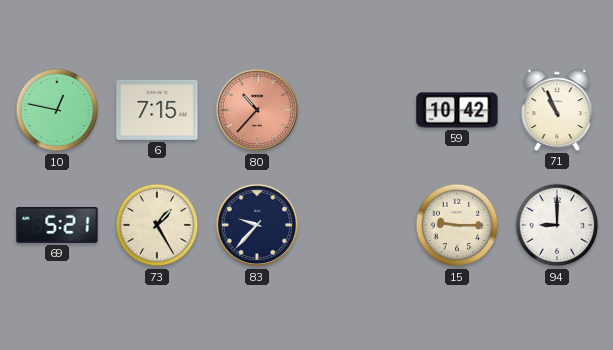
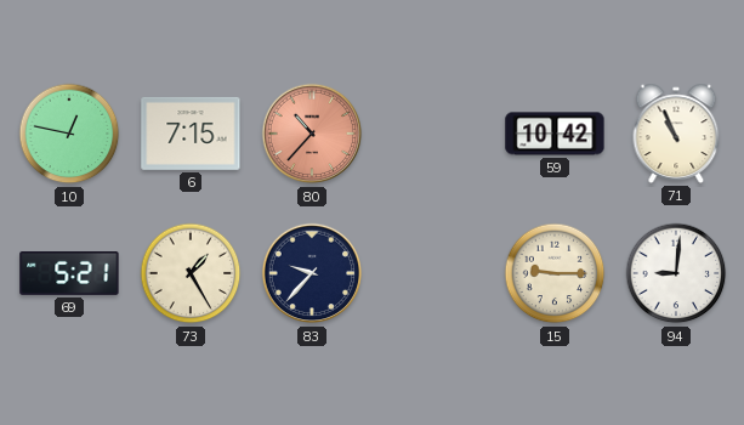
94: 9:00 -> 9:01
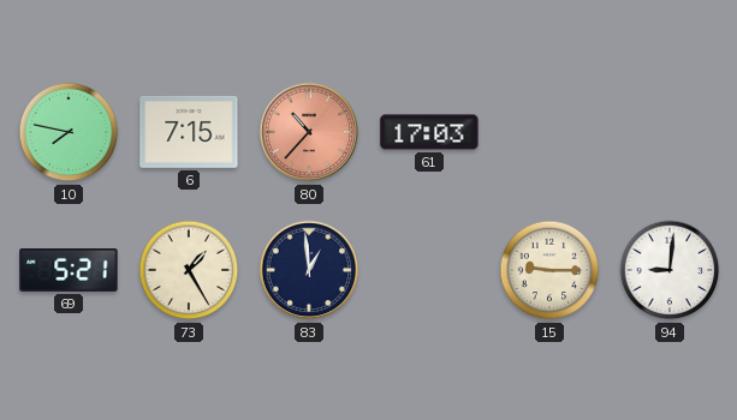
10: 12:47 -> 7:47
61: none -> 17:03
59: 10:42 -> none
71: 10:56 -> none
83: 9:37 -> 12:59
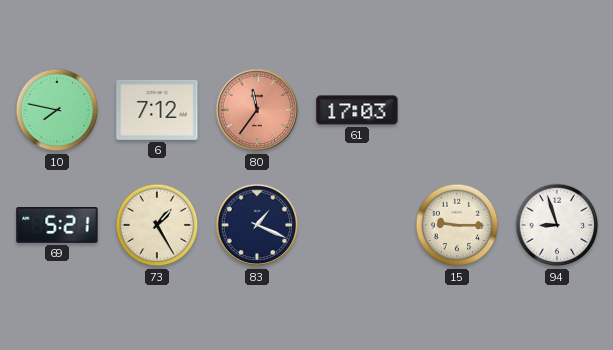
6: 7:15 -> 7:12
80: 10:37 -> 11:36
83: 12:59 -> 1:19
94: 9:01 -> 8:57
